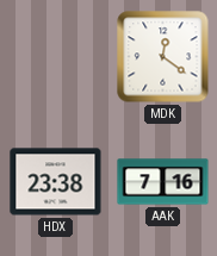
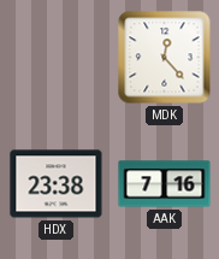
MDK: 12:21 -> 12:23
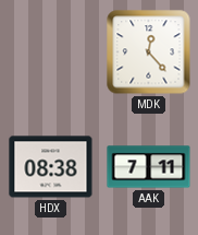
HDX: 23:38 -> 08:38
AAK: 7:16 -> 7:11
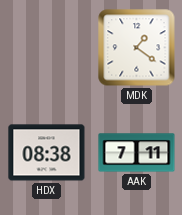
MDK: 12:23 -> 1:21
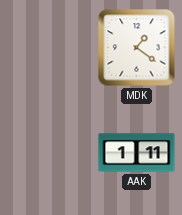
HDX: 08:38 -> none
AAK: 7:11 -> 1:11
